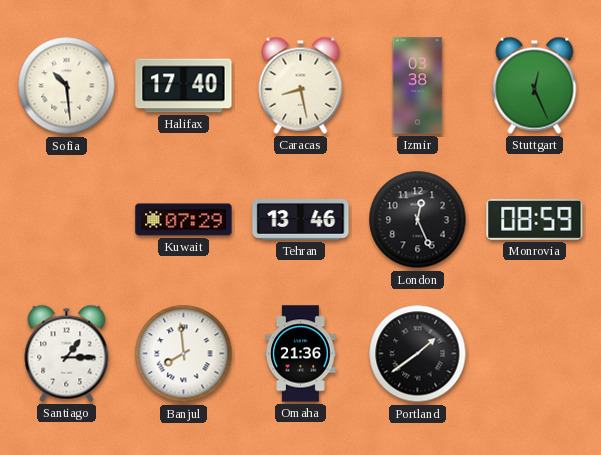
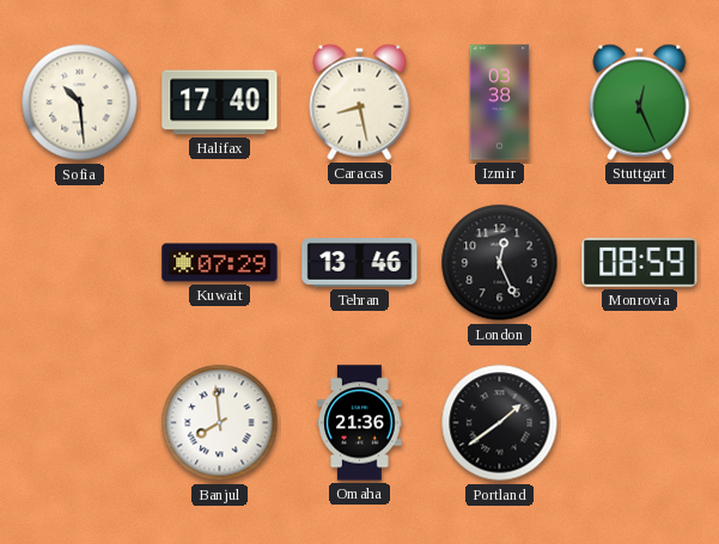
Santiago: 1:15 -> none
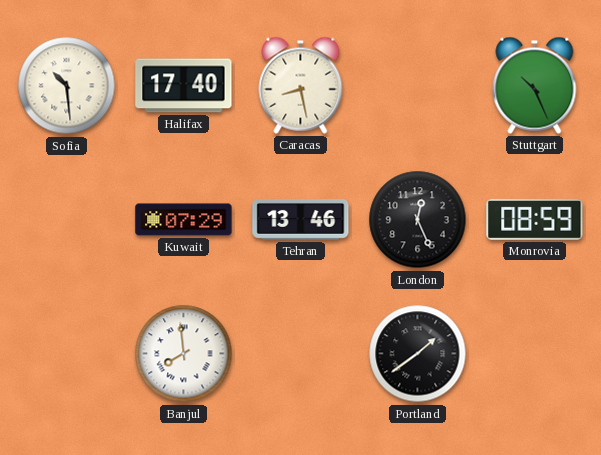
Izmir: 03:38 -> none
Stuttgart: 12:26 -> 10:26
Omaha: 21:36 -> none
